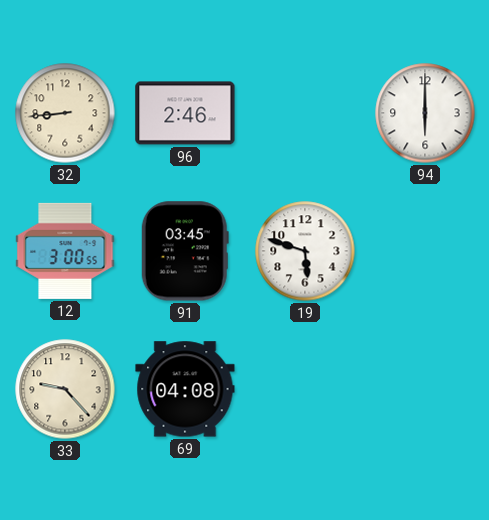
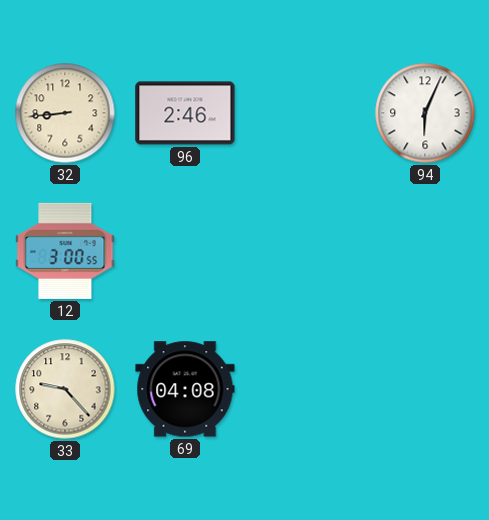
94: 6:00 -> 6:04
91: 03:45 -> none
19: 5:48 -> none
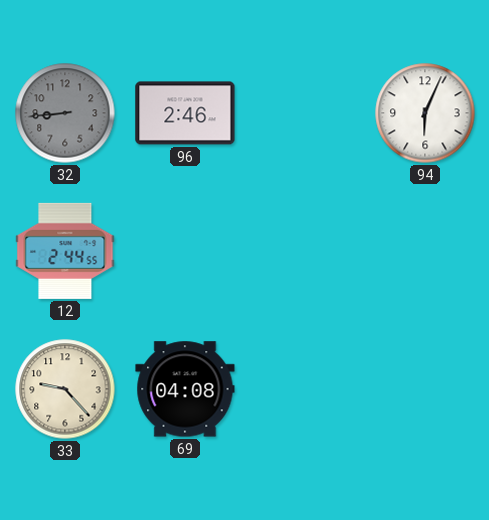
32 dial: cream -> grey
12: 3:00 -> 2:44
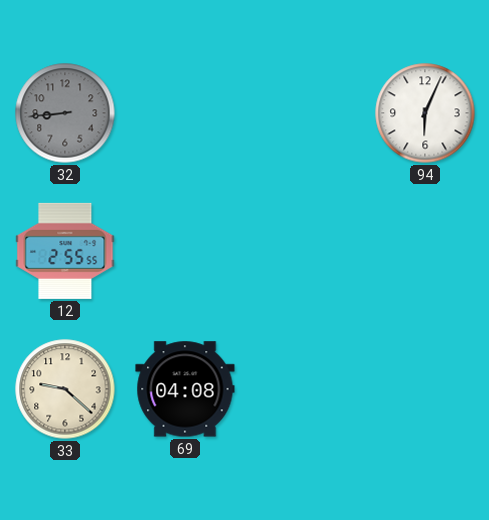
96: 2:46 -> none
12: 2:44 -> 2:55
33: 9:23 -> 9:22
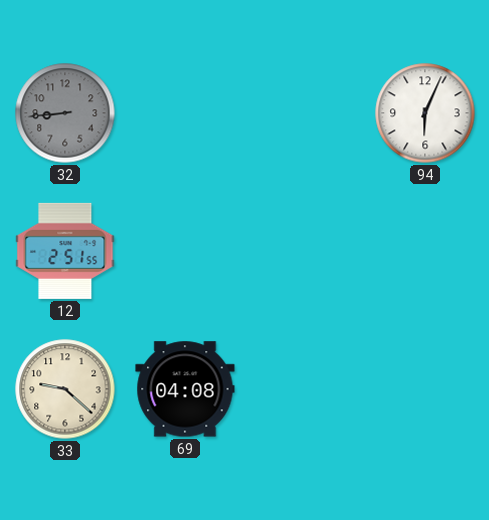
12: 2:55 -> 2:51
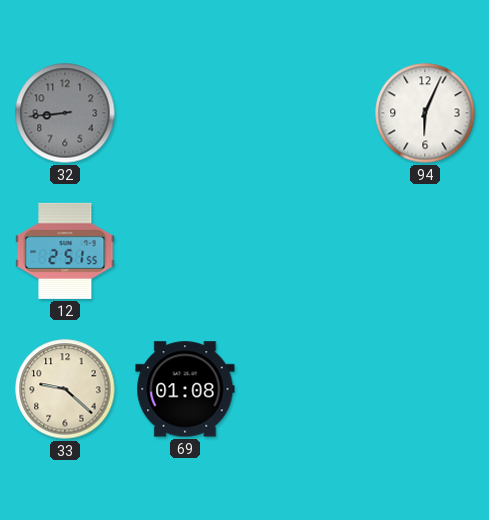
69: 04:08 -> 01:08
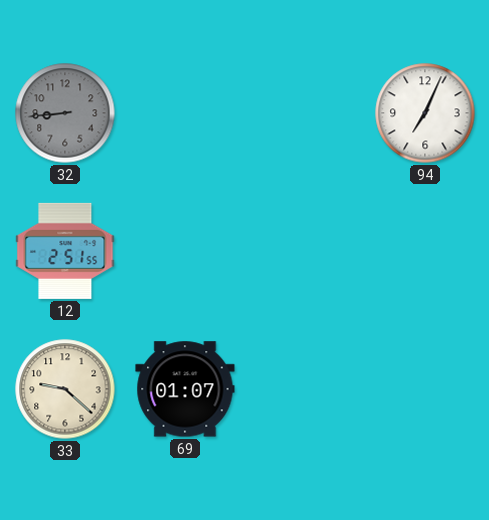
94: 6:04 -> 7:04
69: 01:08 -> 01:07
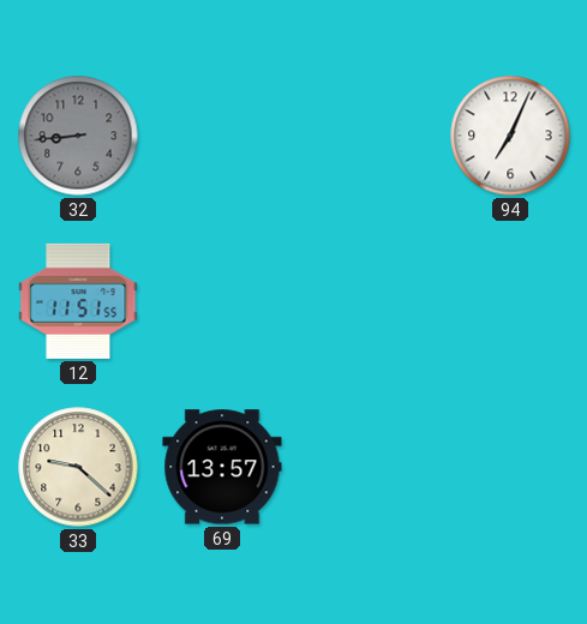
12: 2:51 -> 11:51
69: 01:07 -> 13:57
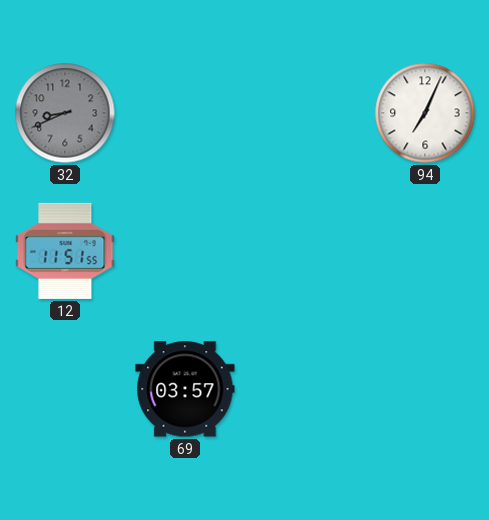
32: 8:44 -> 8:41
33: 9:22 -> none
69: 13:57 -> 03:57
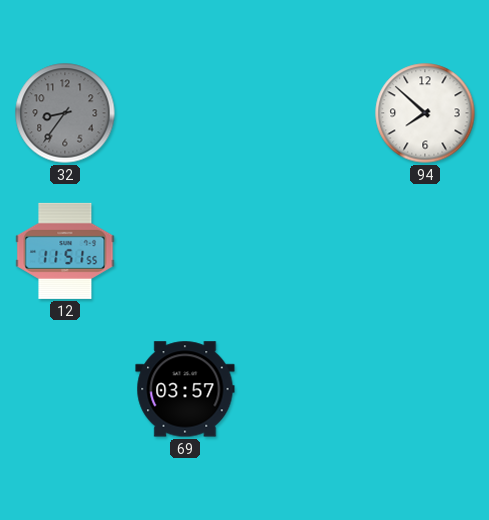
32: 8:41 -> 8:36
94: 7:04 -> 7:52
